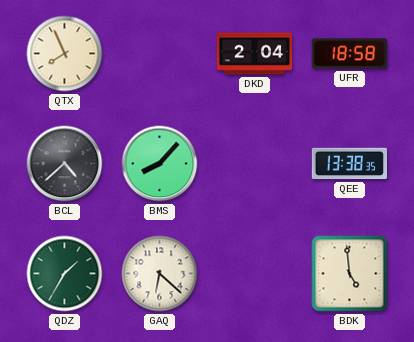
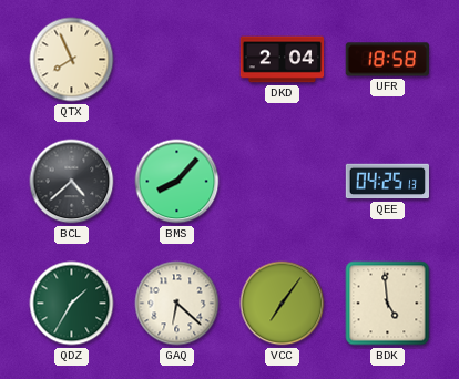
QEE: 13:38 -> 04:25
VCC: none -> 7:06
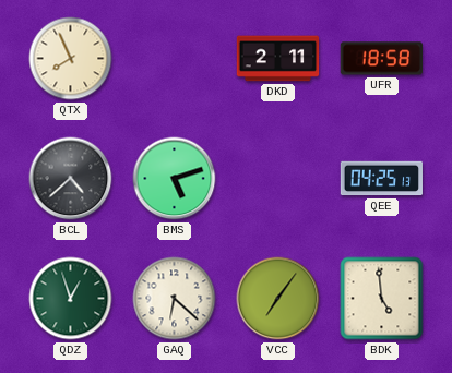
DKD: 2:04 -> 2:11
BMS: 8:07 -> 5:12
QDZ: 1:35 -> 12:57
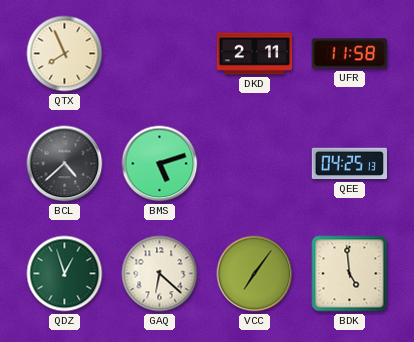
UFR: 18:58 -> 11:58
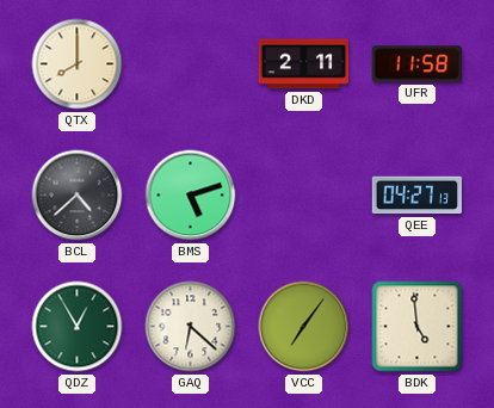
QTX: 7:56 -> 8:00
QEE: 04:25 -> 04:27
QDZ: 12:57 -> 12:55
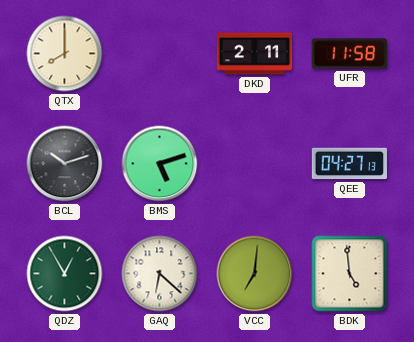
BCL: 4:38 -> 10:12
VCC: 7:06 -> 7:01
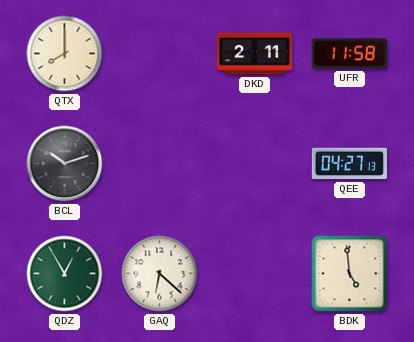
BMS: 5:12 -> none
VCC: 7:01 -> none
